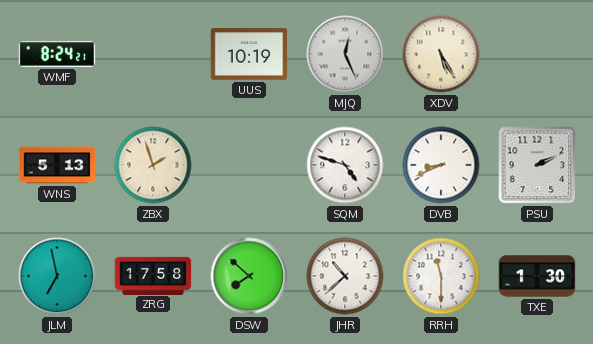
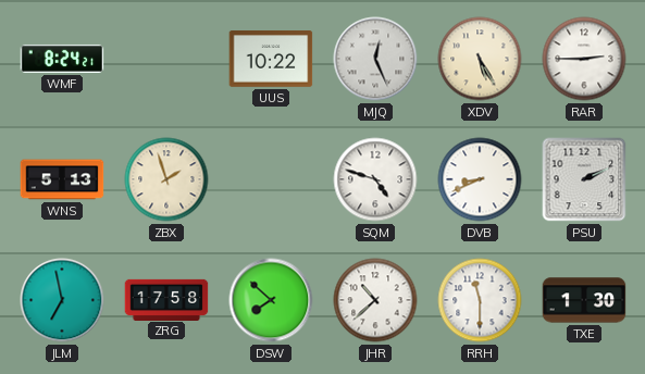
UUS: 10:19 -> 10:22
RAR: none -> 2:45
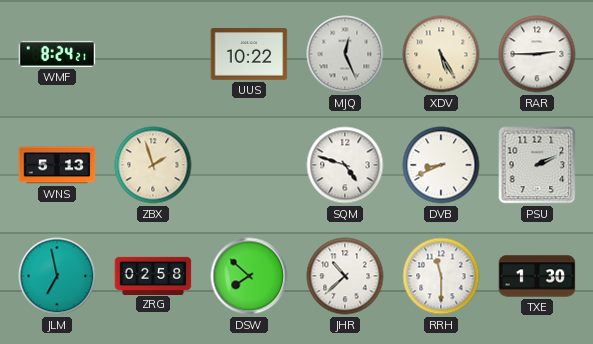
ZRG: 17:58 -> 02:58
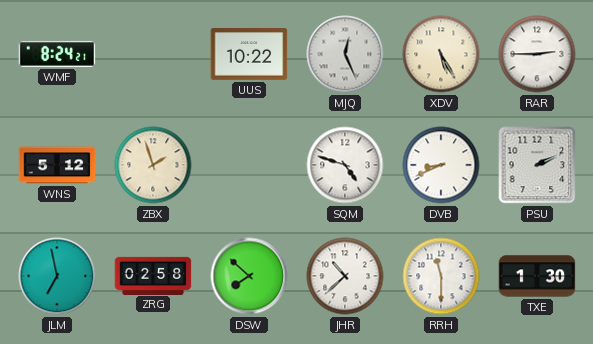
WNS: 5:13 -> 5:12
